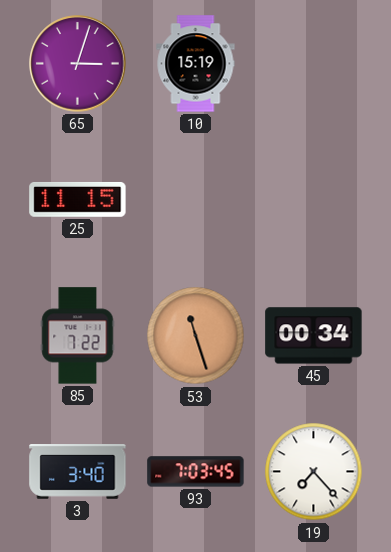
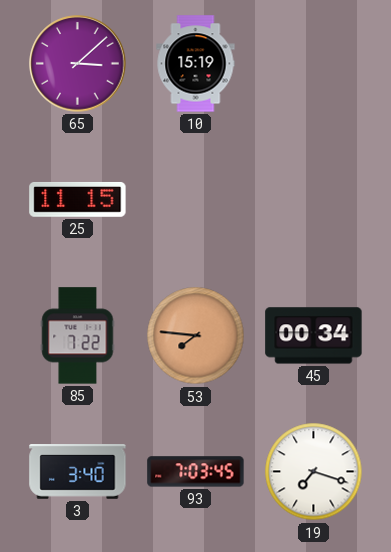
65: 3:03 -> 3:08
53: 11:27 -> 7:46
19: 7:23 -> 7:18
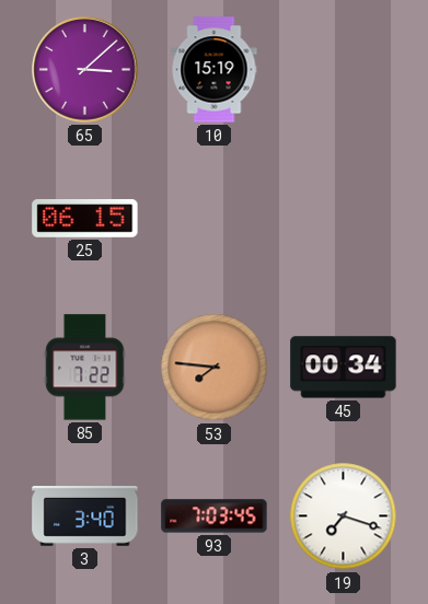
25: 11:15 -> 06:15
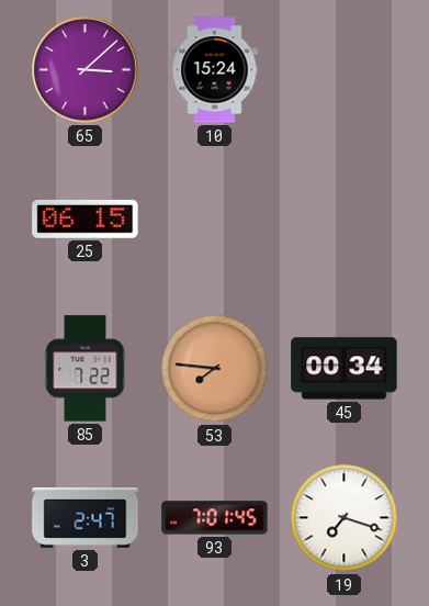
10: 15:19 -> 15:24
3: 3:40 -> 2:47
93: 7:03 -> 7:01
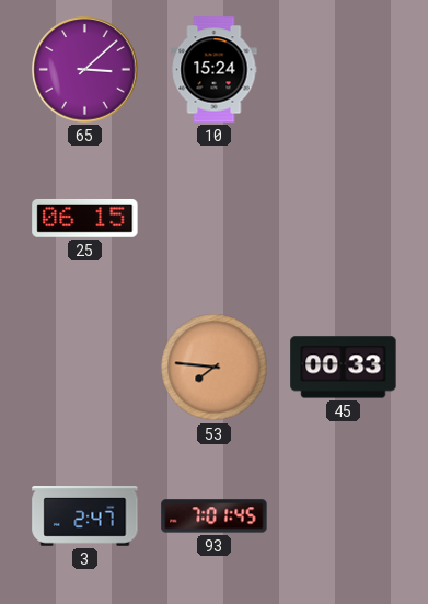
85: 7:22 -> none
45: 00:34 -> 00:33
19: 7:18 -> none
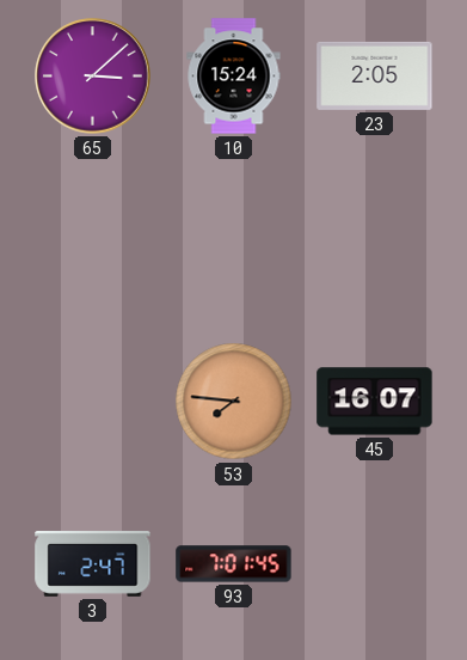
23: none -> 2:05
25: 06:15 -> none
45: 00:33 -> 16:07
